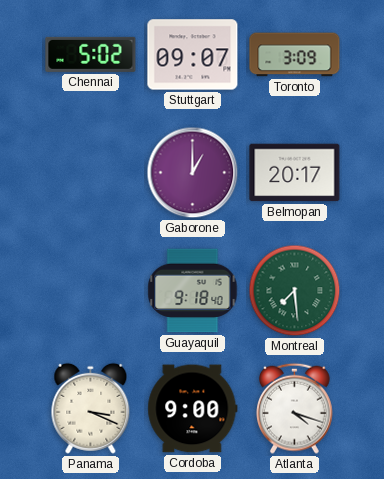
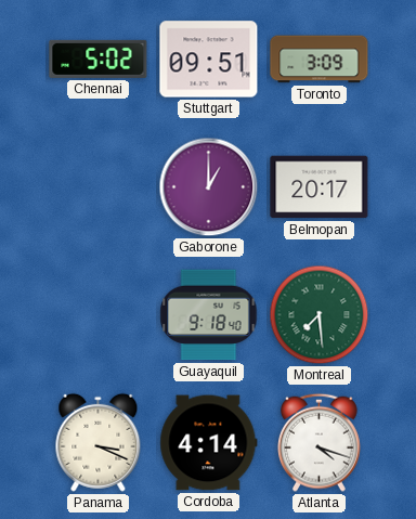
Stuttgart: 09:07 -> 09:51
Cordoba: 9:00 -> 4:14
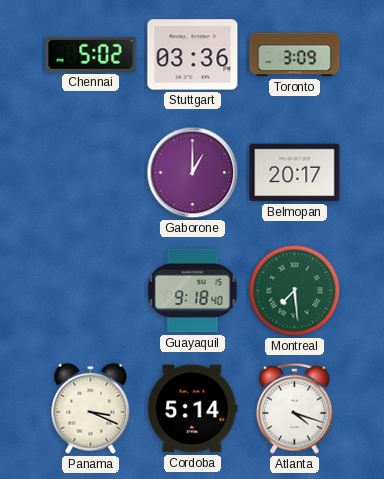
Stuttgart: 09:51 -> 03:36
Cordoba: 4:14 -> 5:14
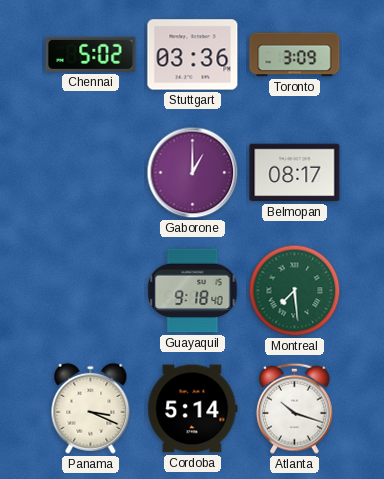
Belmopan: 20:17 -> 08:17
Atlanta: 4:18 -> 10:18
